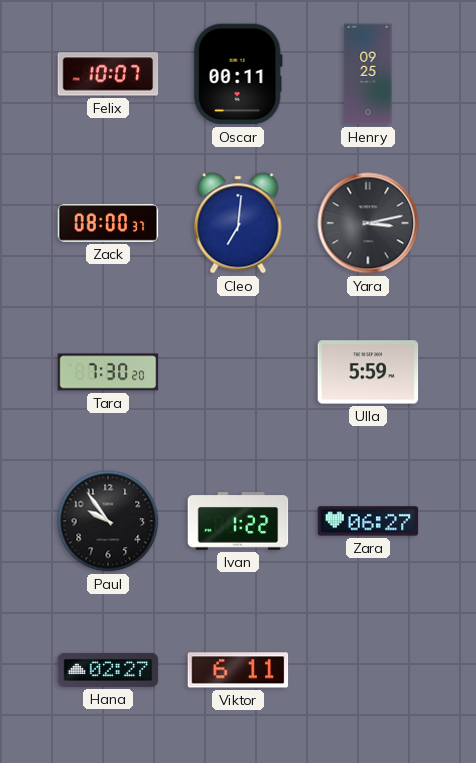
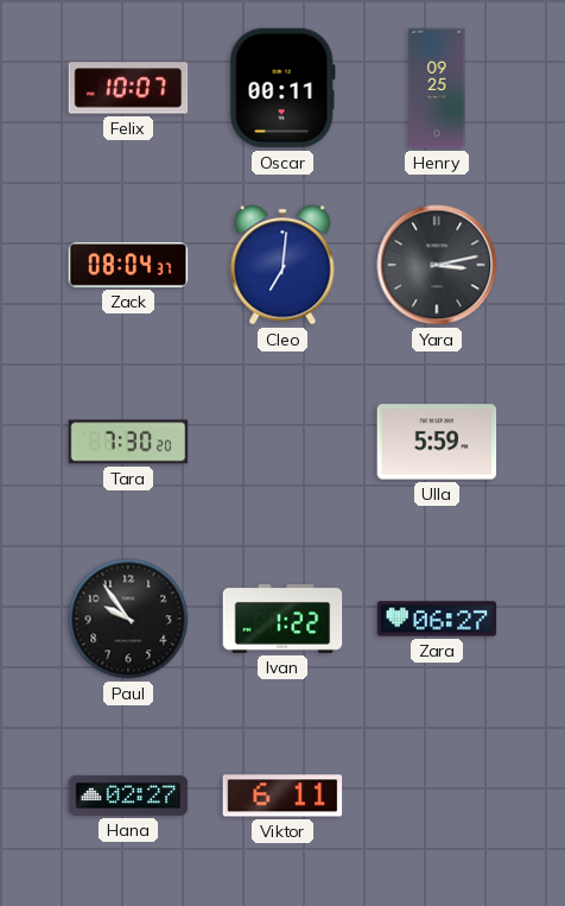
Zack: 08:00 -> 08:04
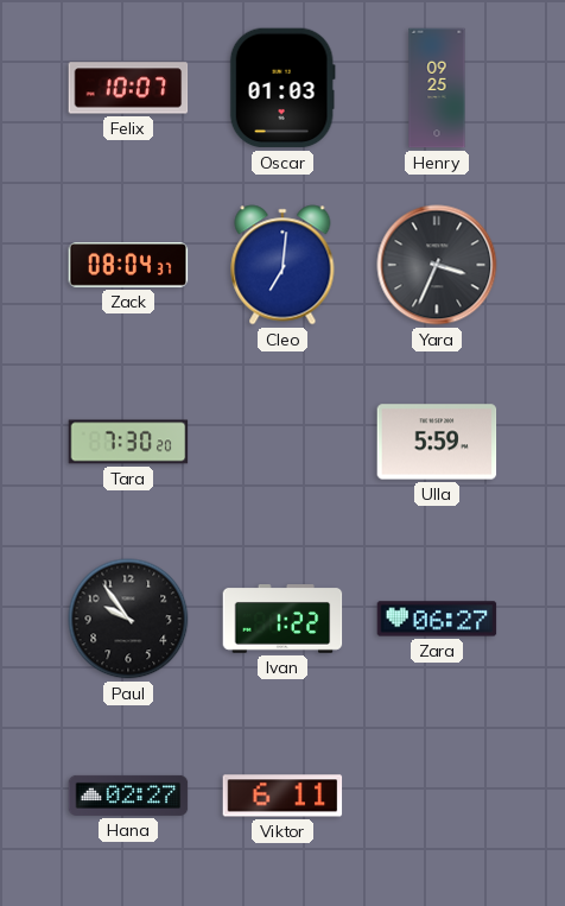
Oscar: 00:11 -> 01:03
Yara: 3:13 -> 3:34
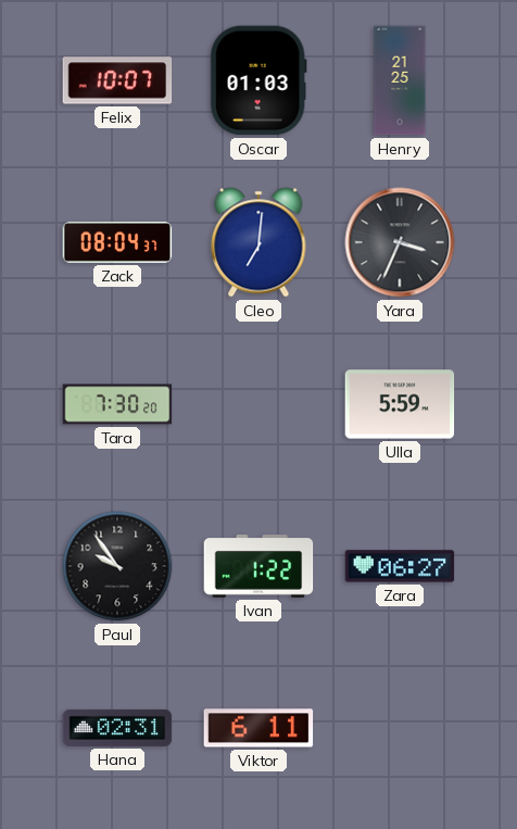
Henry: 09:25 -> 21:25
Hana: 02:27 -> 02:31
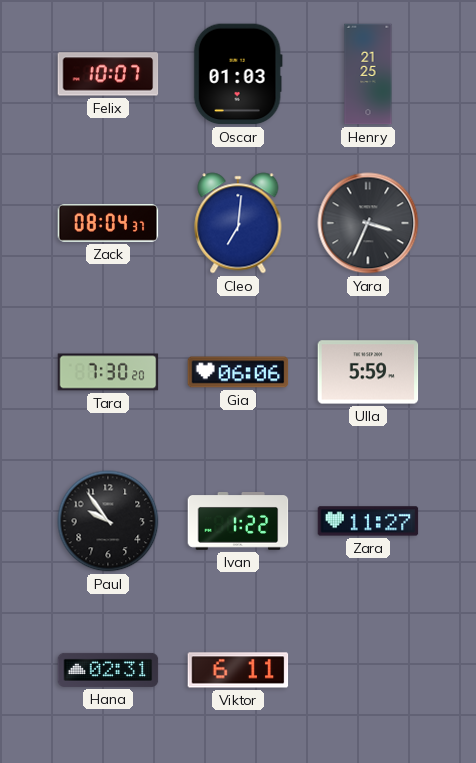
Gia: none -> 06:06
Zara: 06:27 -> 11:27
